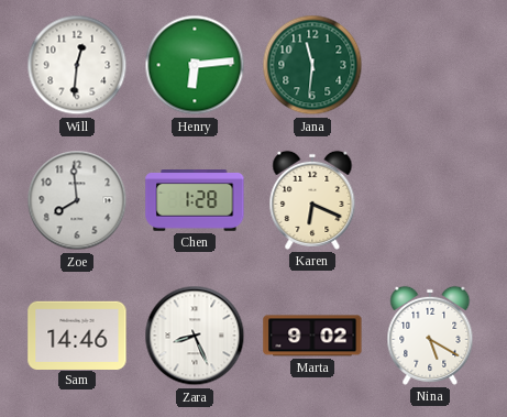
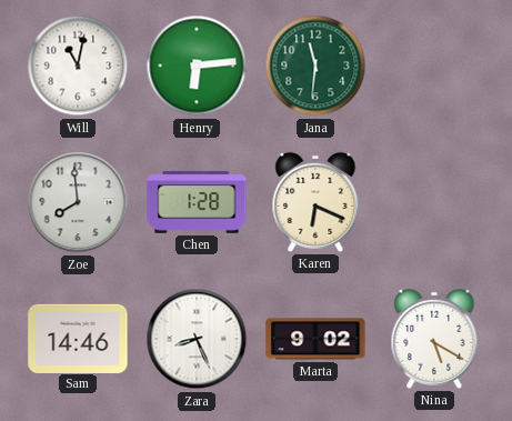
Will: 12:31 -> 11:02
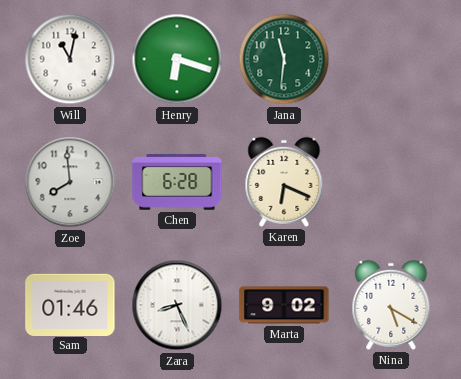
Henry: 6:14 -> 6:18
Chen: 1:28 -> 6:28
Sam: 14:46 -> 01:46
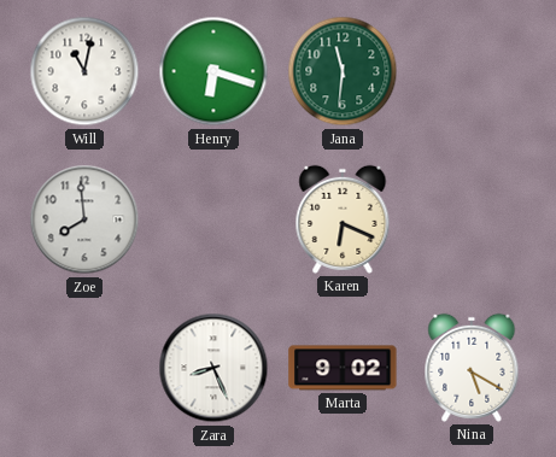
Chen: 6:28 -> none
Sam: 01:46 -> none
